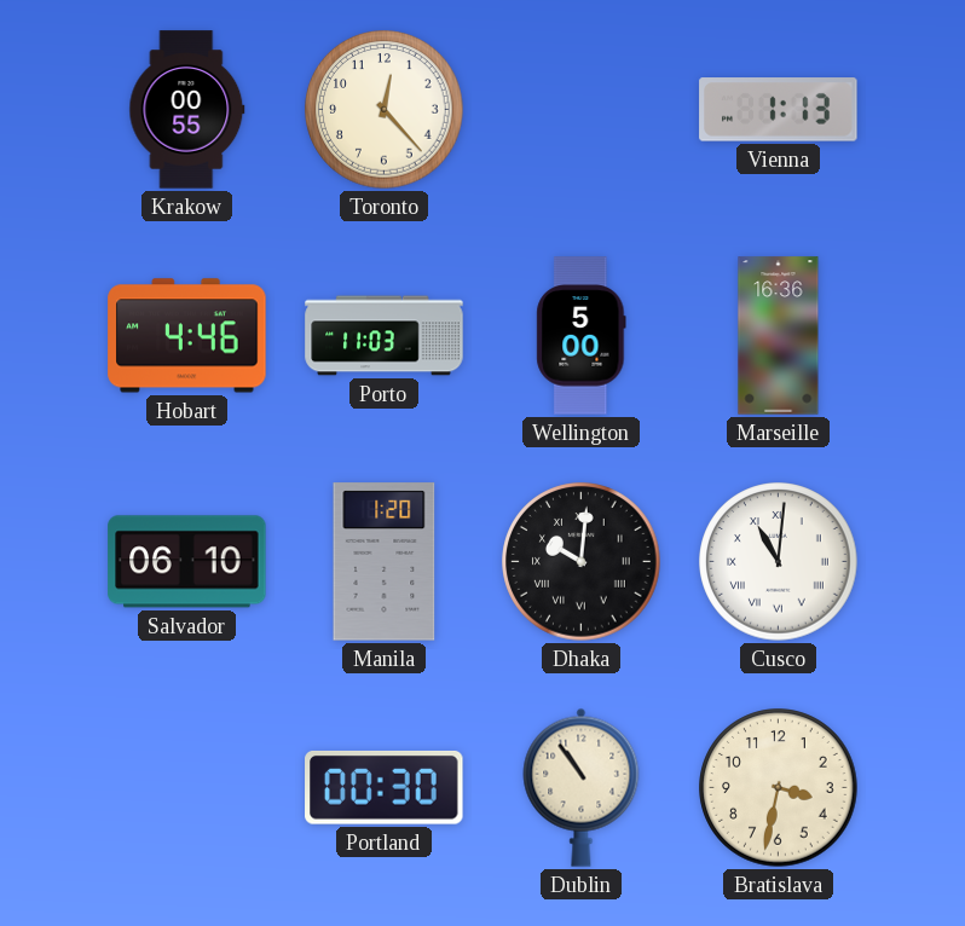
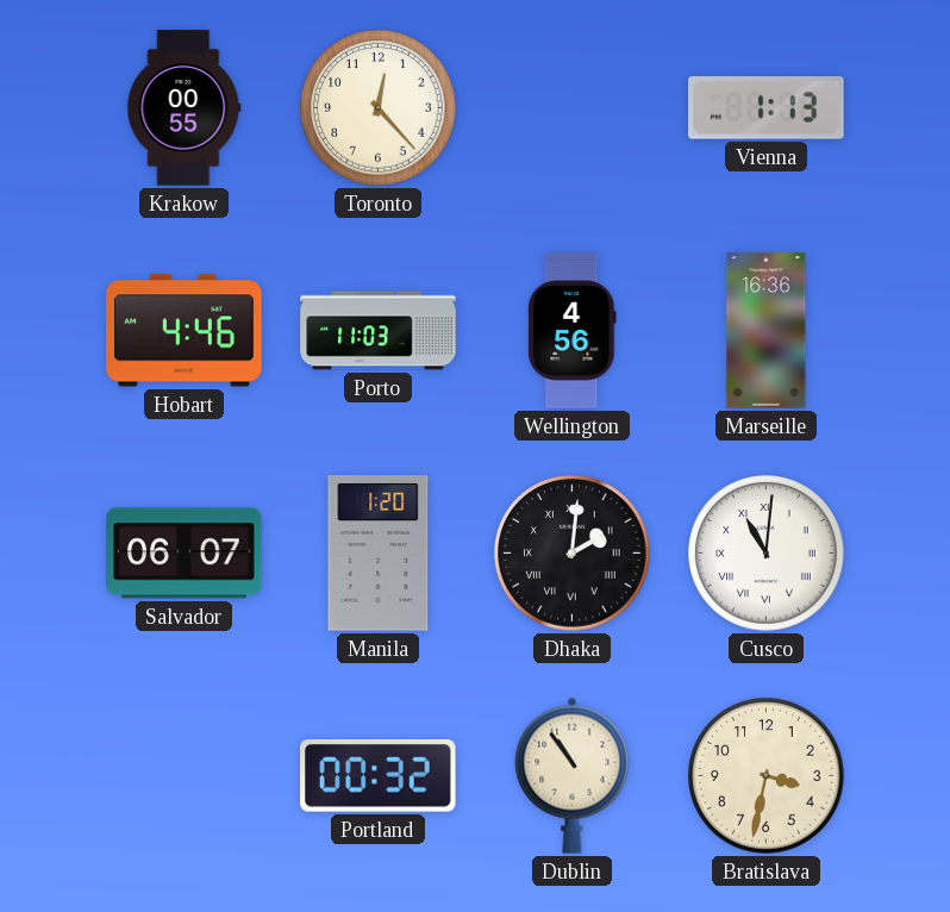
Wellington: 5:00 -> 4:56
Salvador: 06:10 -> 06:07
Dhaka: 10:01 -> 2:01
Portland: 00:30 -> 00:32
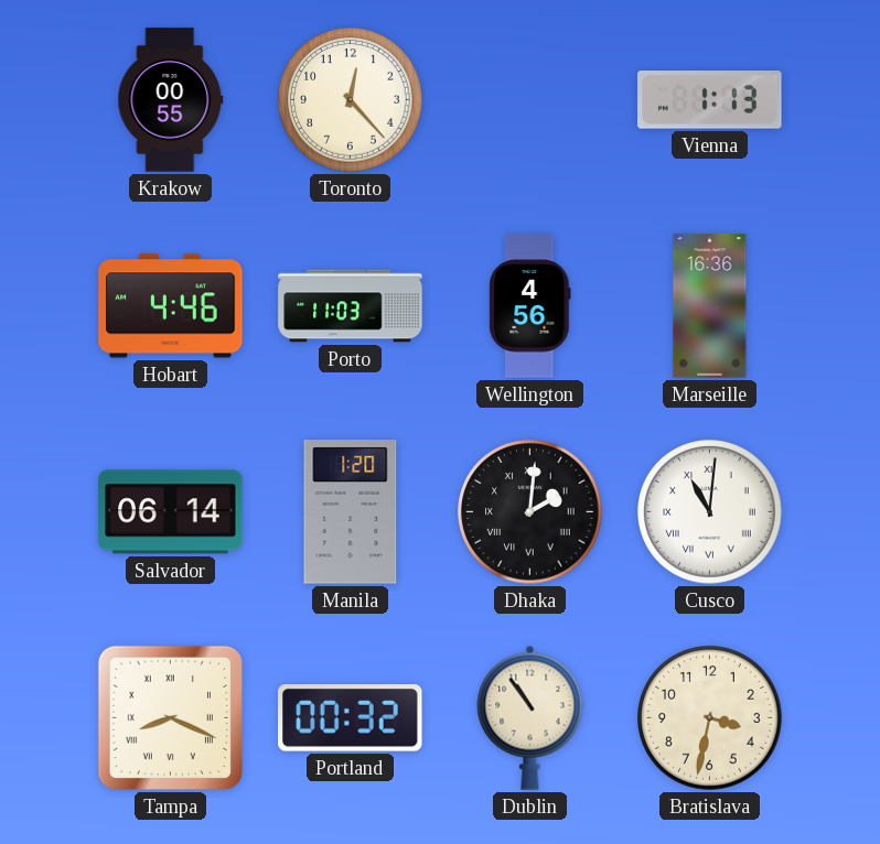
Salvador: 06:07 -> 06:14
Tampa: none -> 8:19
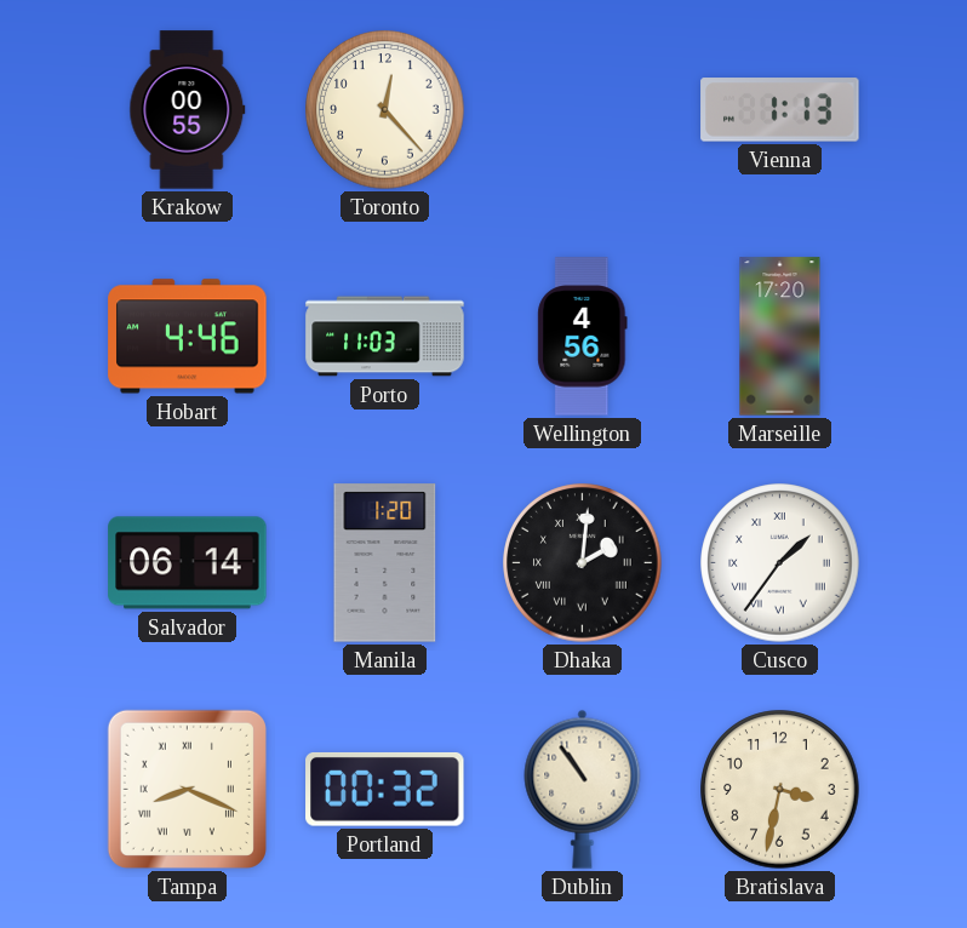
Marseille: 16:36 -> 17:20
Cusco: 11:01 -> 1:36
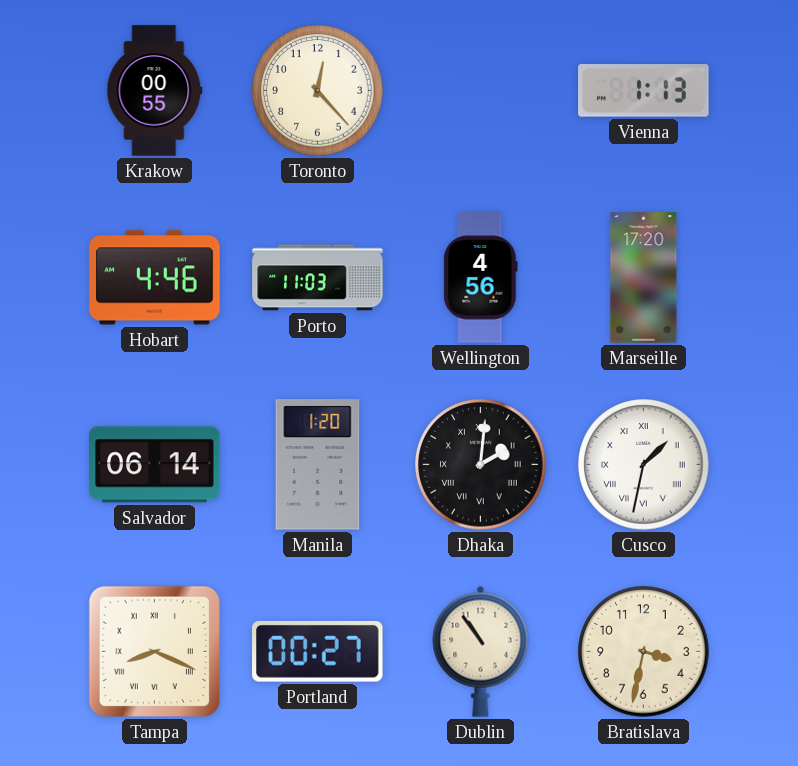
Cusco: 1:36 -> 1:32
Portland: 00:32 -> 00:27
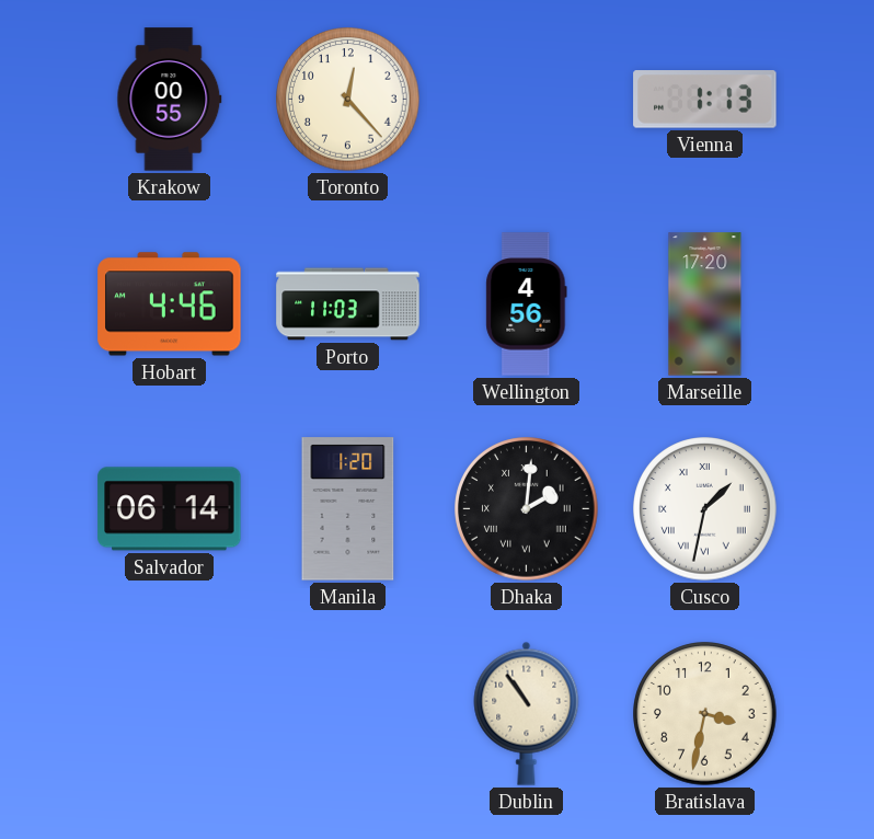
Tampa: 8:19 -> none
Portland: 00:27 -> none
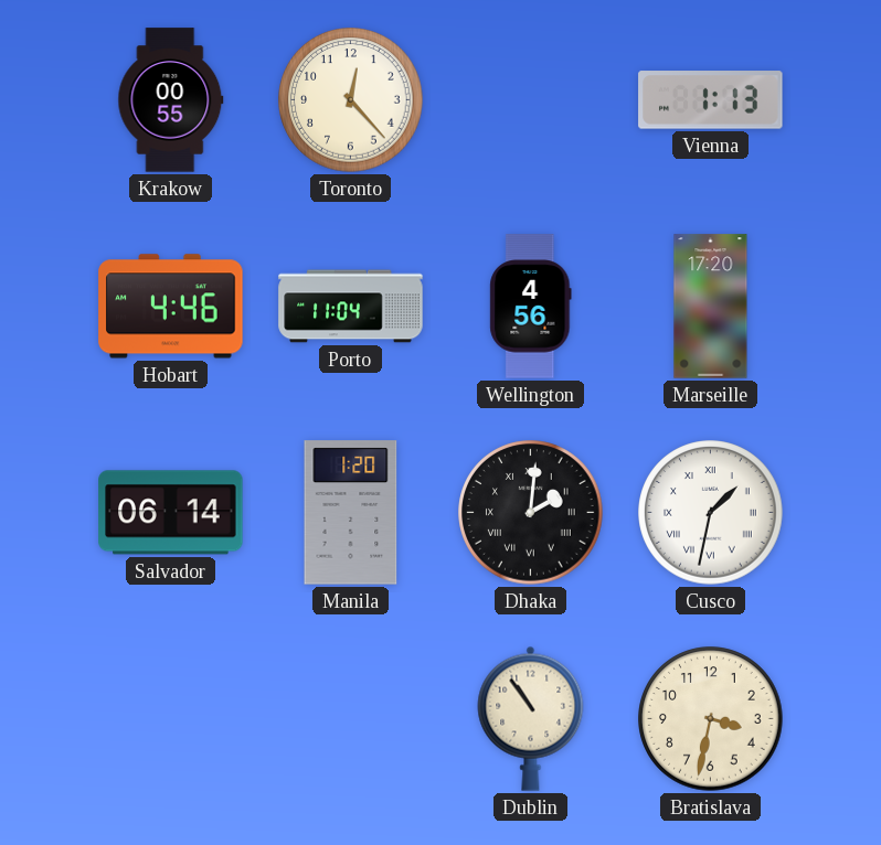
Porto: 11:03 -> 11:04
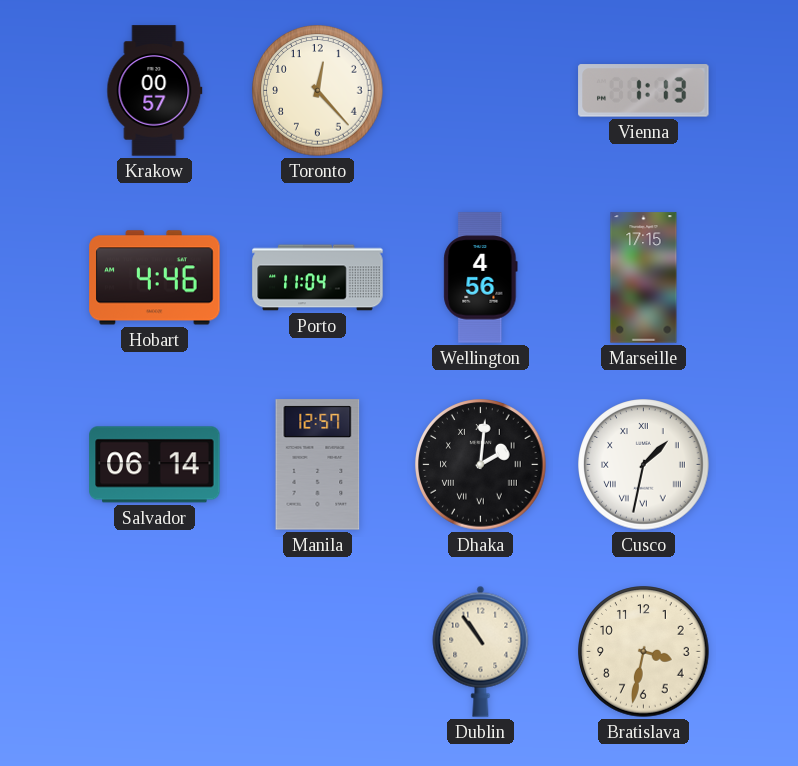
Krakow: 00:55 -> 00:57
Marseille: 17:20 -> 17:15
Manila: 1:20 -> 12:57
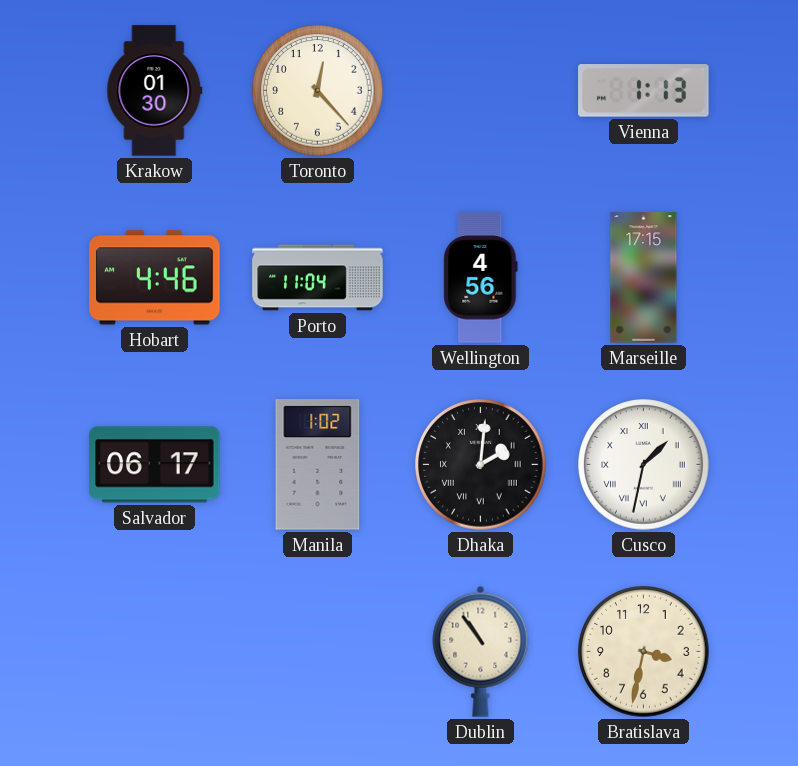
Krakow: 00:57 -> 01:30
Salvador: 06:14 -> 06:17
Manila: 12:57 -> 1:02
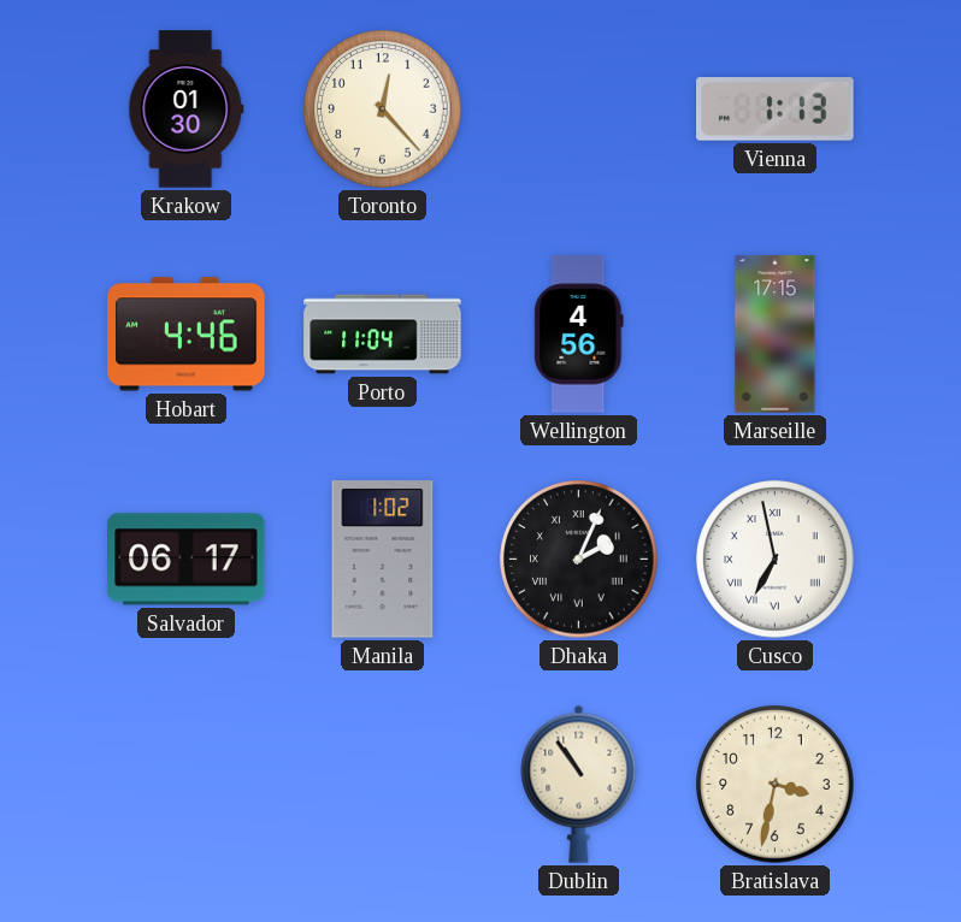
Dhaka: 2:01 -> 2:04
Cusco: 1:32 -> 6:58
